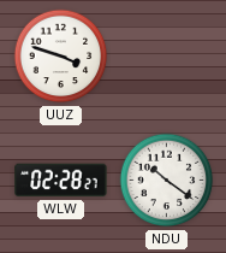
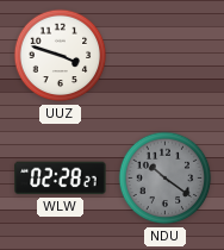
NDU dial: white -> grey
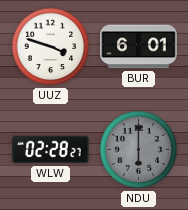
BUR: none -> 6:01
NDU: 10:21 -> 6:00
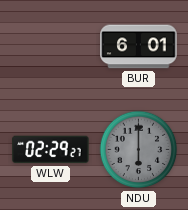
UUZ: 3:48 -> none
WLW: 02:28 -> 02:29
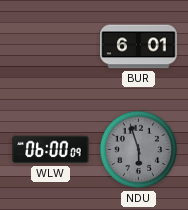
WLW: 02:29 -> 06:00
NDU: 6:00 -> 5:57
